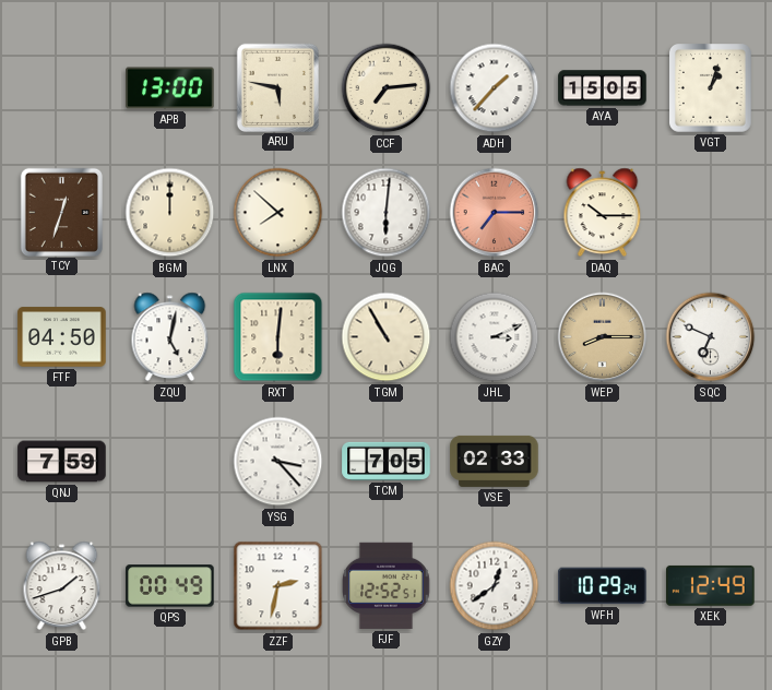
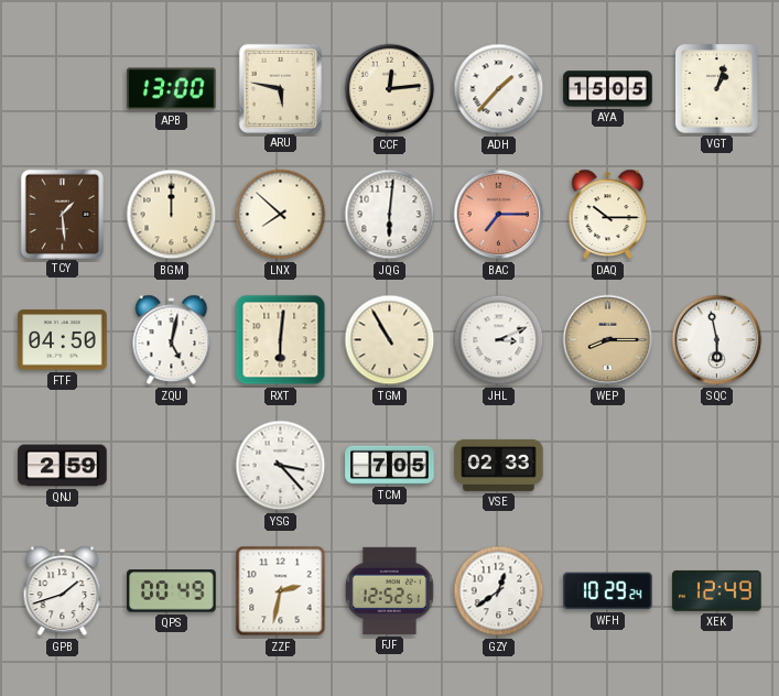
CCF: 7:14 -> 12:14
TCY: 12:33 -> 1:29
SQC: 6:49 -> 5:58
QNJ: 7:59 -> 2:59
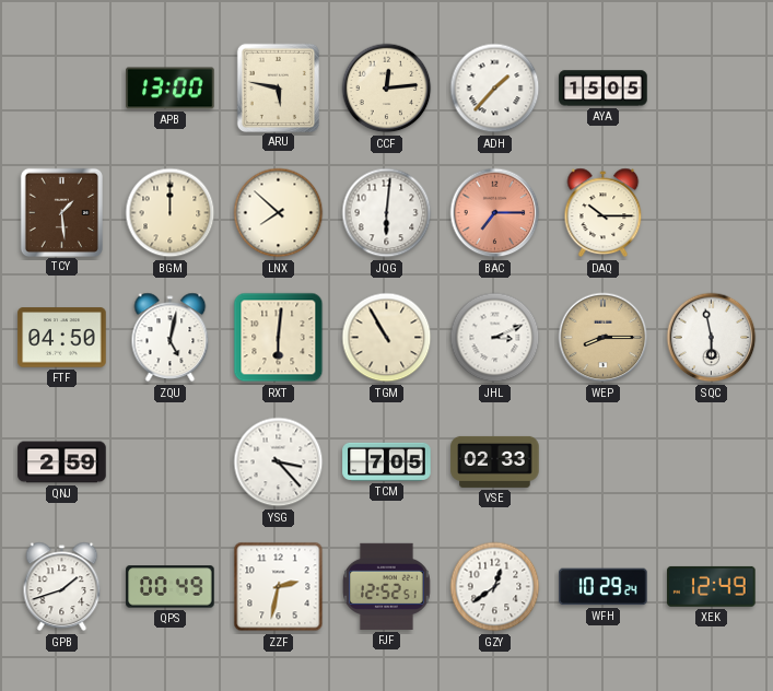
VGT: 1:03 -> none
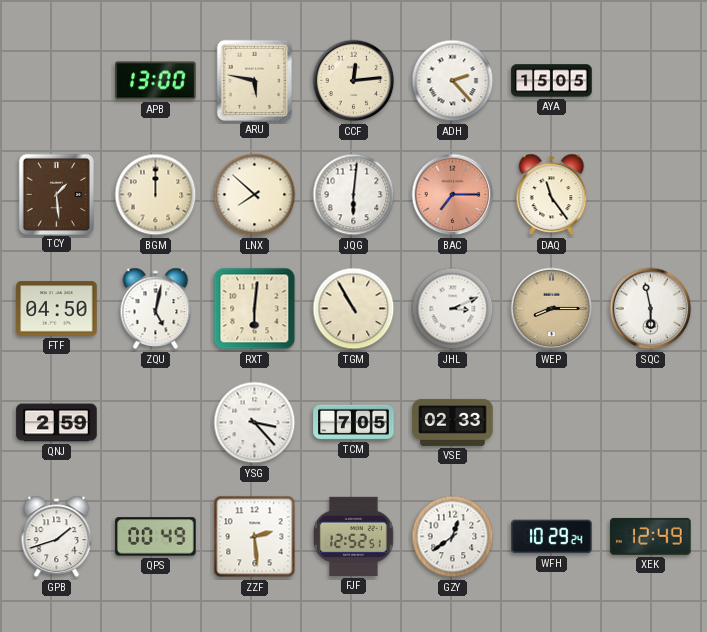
ADH: 1:37 -> 2:23
DAQ: 10:15 -> 11:24
ZZF: 2:32 -> 2:29
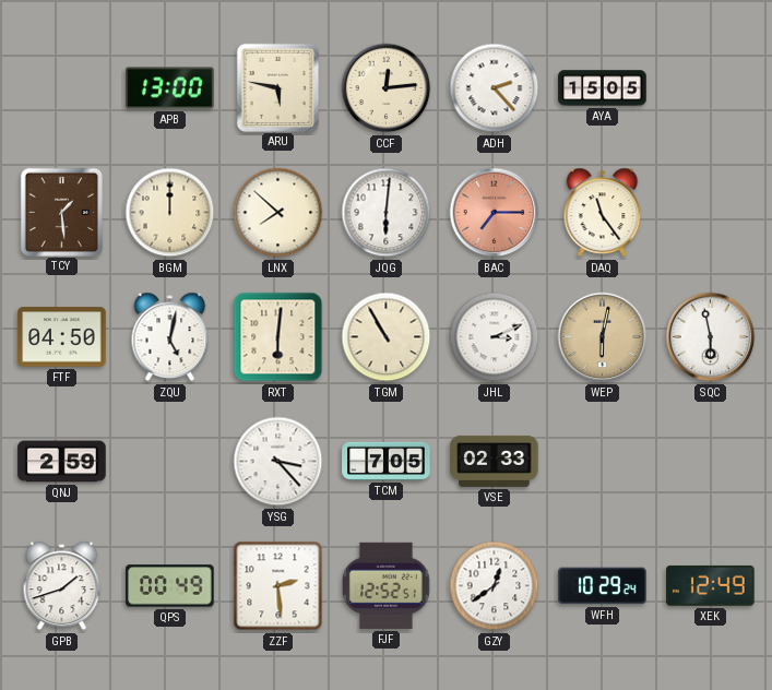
WEP: 8:15 -> 6:02
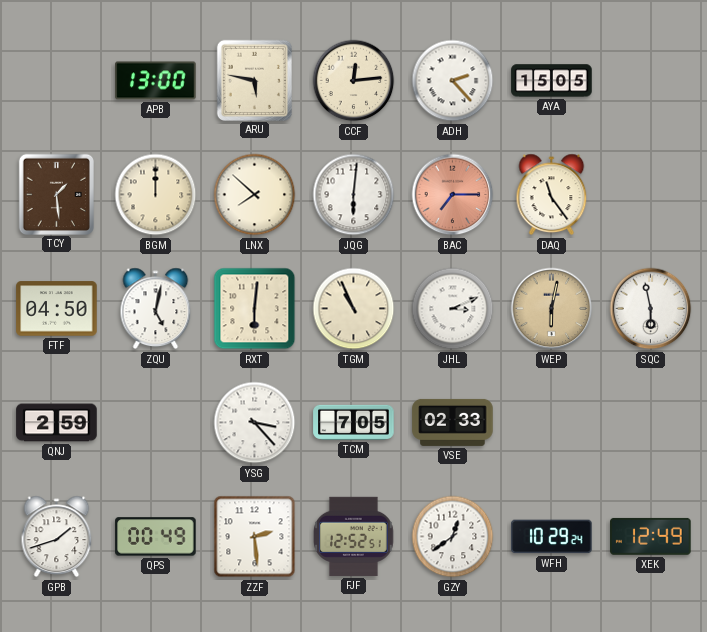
TGM: 10:55 -> 10:56
